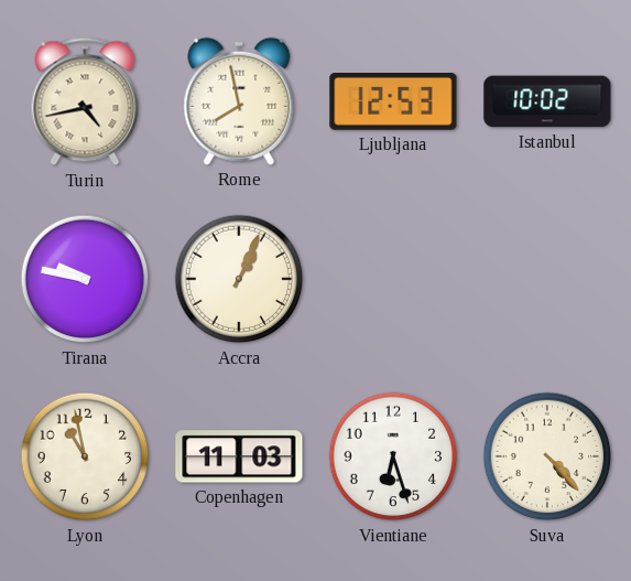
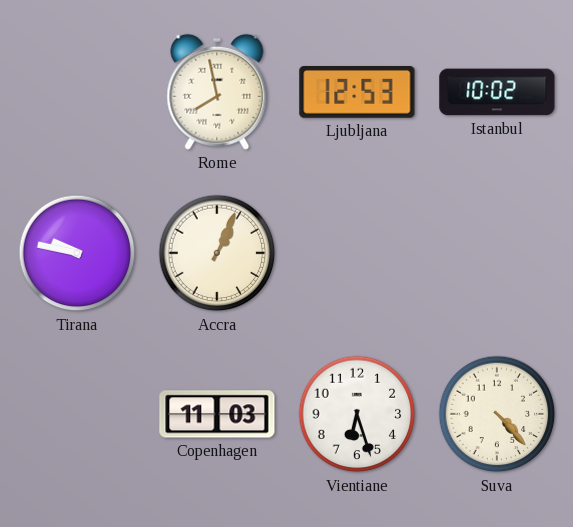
Turin: 4:43 -> none
Lyon: 10:58 -> none
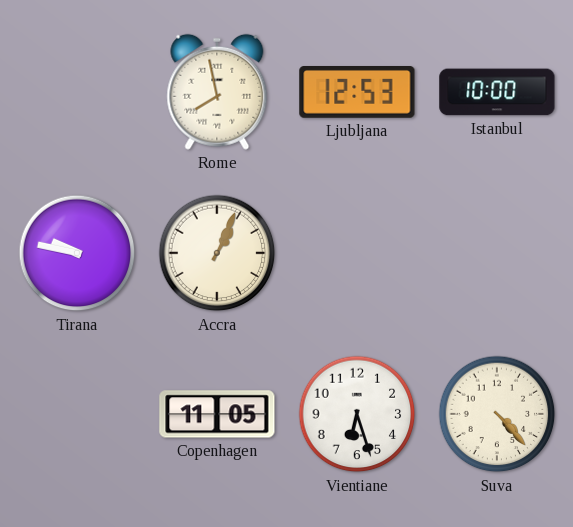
Istanbul: 10:02 -> 10:00
Copenhagen: 11:03 -> 11:05
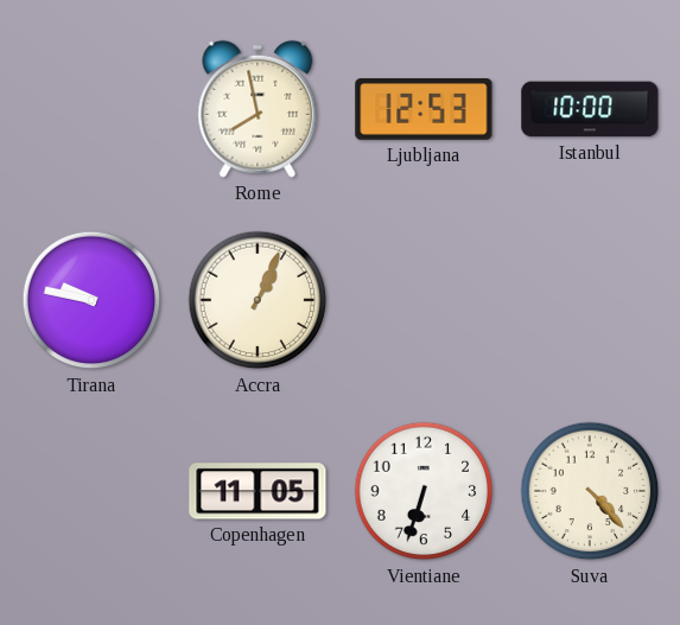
Vientiane: 6:27 -> 6:33
